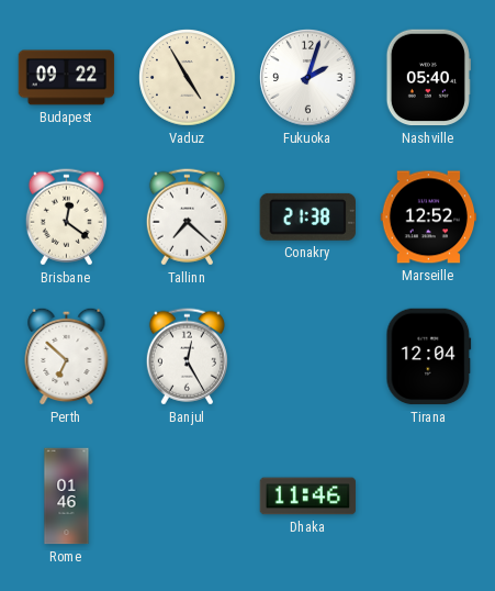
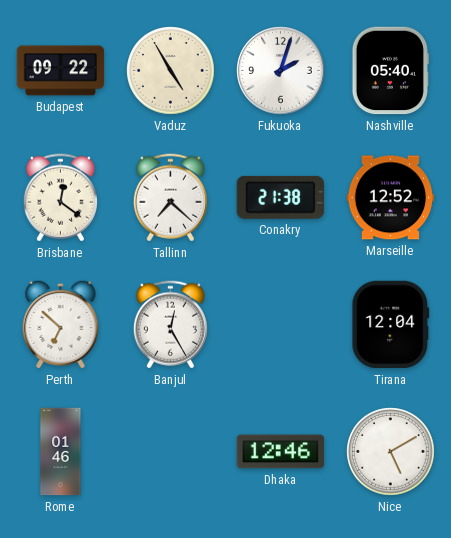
Dhaka: 11:46 -> 12:46
Nice: none -> 5:10
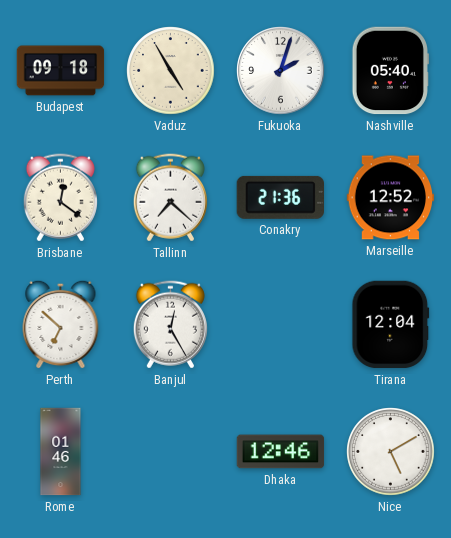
Budapest: 09:22 -> 09:18
Conakry: 21:38 -> 21:36
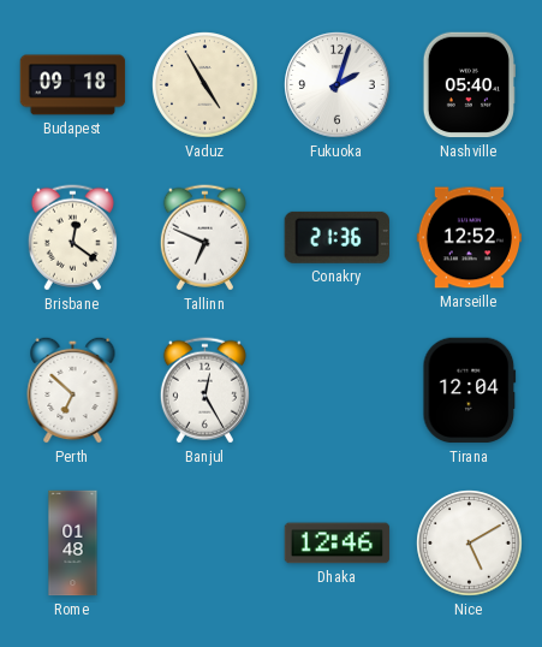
Tallinn: 7:22 -> 6:49
Rome: 01:46 -> 01:48
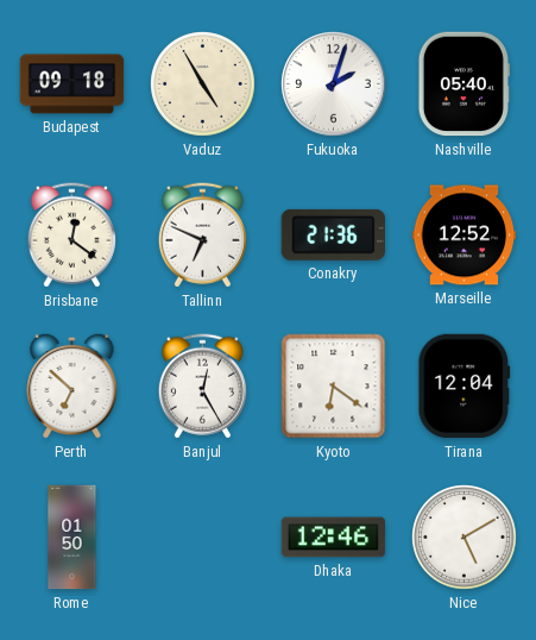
Kyoto: none -> 6:21
Rome: 01:48 -> 01:50
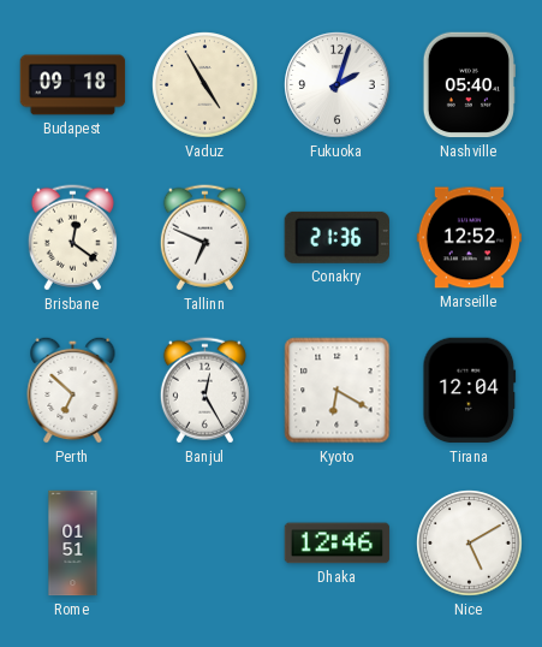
Kyoto: 6:21 -> 6:20
Rome: 01:50 -> 01:51
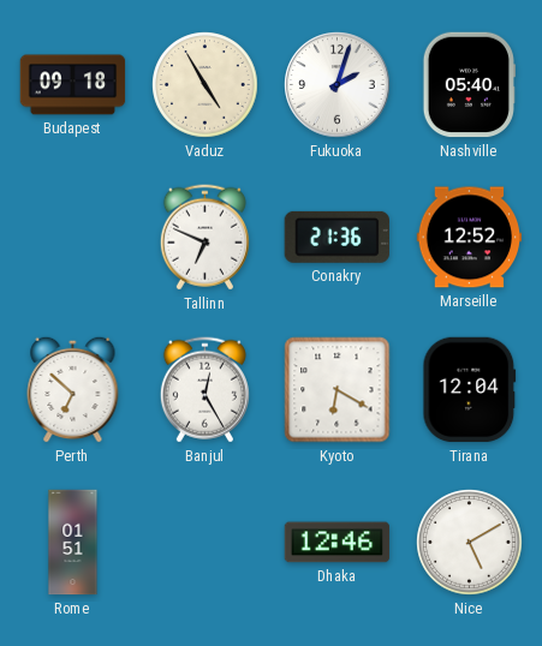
Brisbane: 12:21 -> none
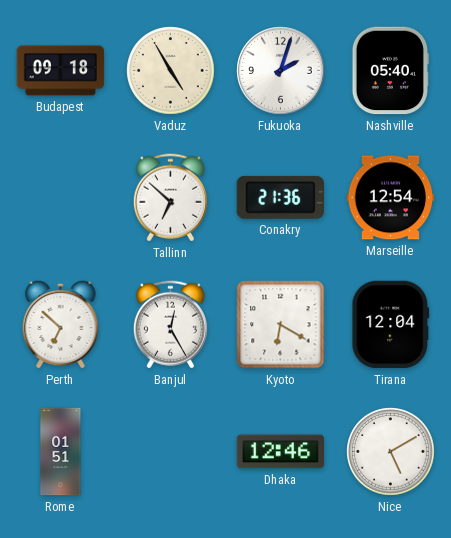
Tallinn: 6:49 -> 6:52
Marseille: 12:52 -> 12:54
